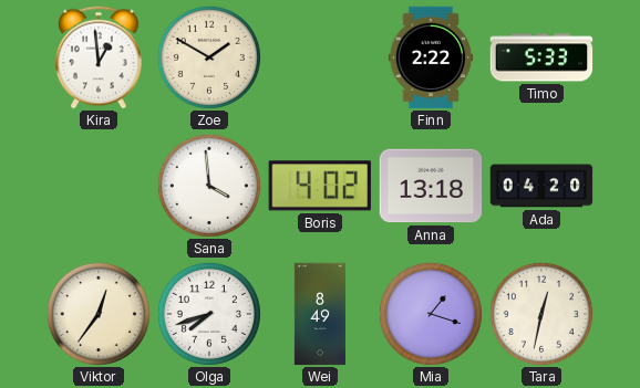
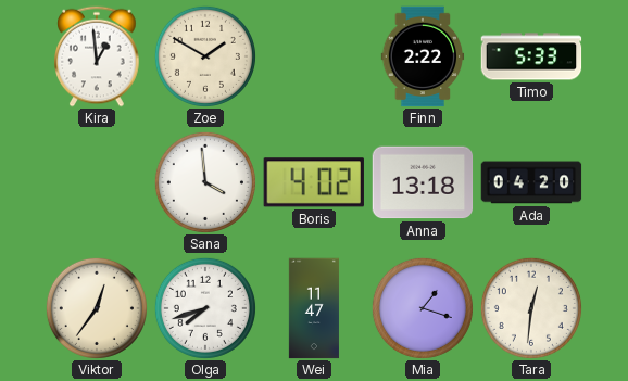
Wei: 8:49 -> 11:47
Tara: 12:32 -> 12:31
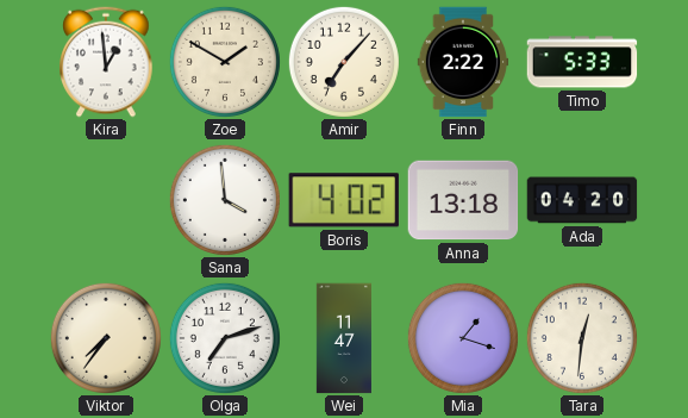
Amir: none -> 7:07
Viktor: 12:36 -> 7:36
Olga: 7:42 -> 7:12
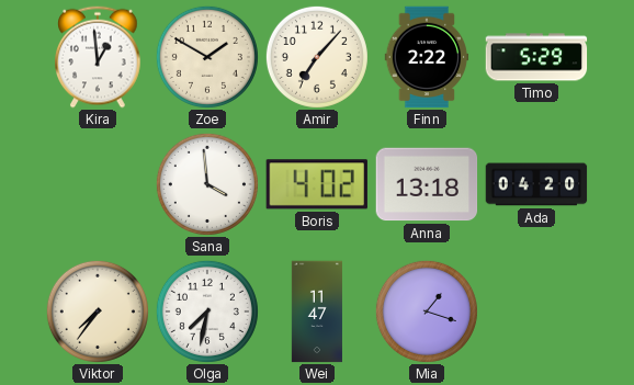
Timo: 5:33 -> 5:29
Olga: 7:12 -> 7:32
Tara: 12:31 -> none
